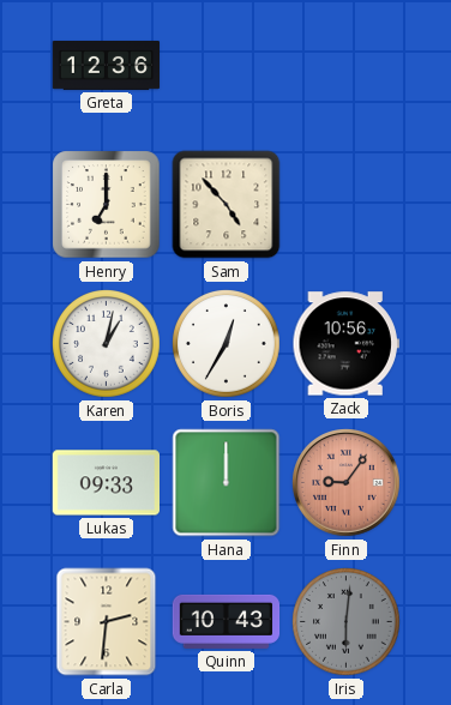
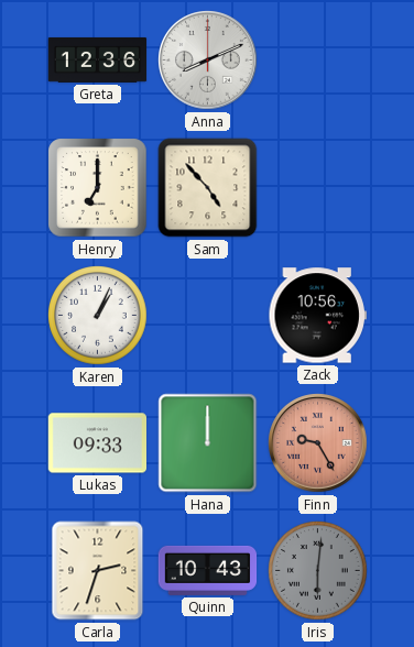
Anna: none -> 8:11
Karen: 1:02 -> 1:04
Boris: 12:35 -> none
Finn: 9:06 -> 9:25
Carla: 2:31 -> 2:33
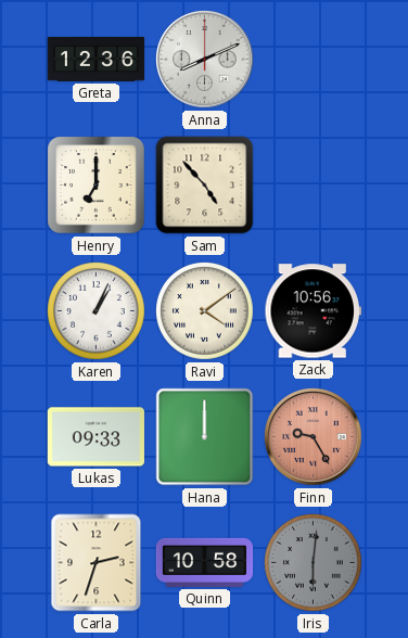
Ravi: none -> 4:09
Quinn: 10:43 -> 10:58
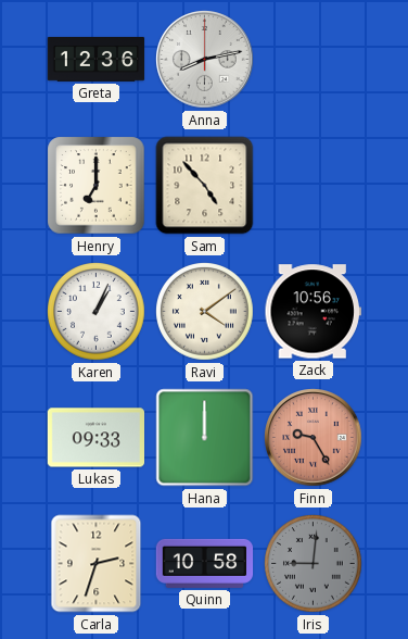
Anna: 8:11 -> 8:13
Iris: 6:01 -> 9:01
